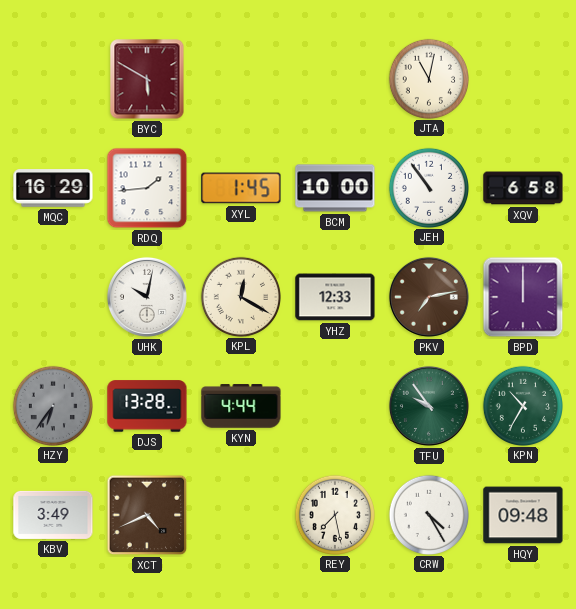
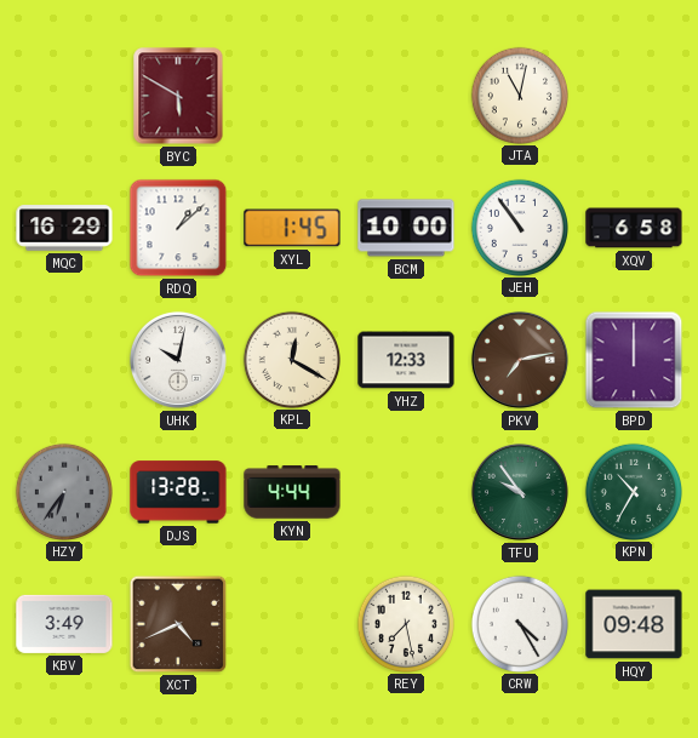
RDQ: 1:44 -> 1:08
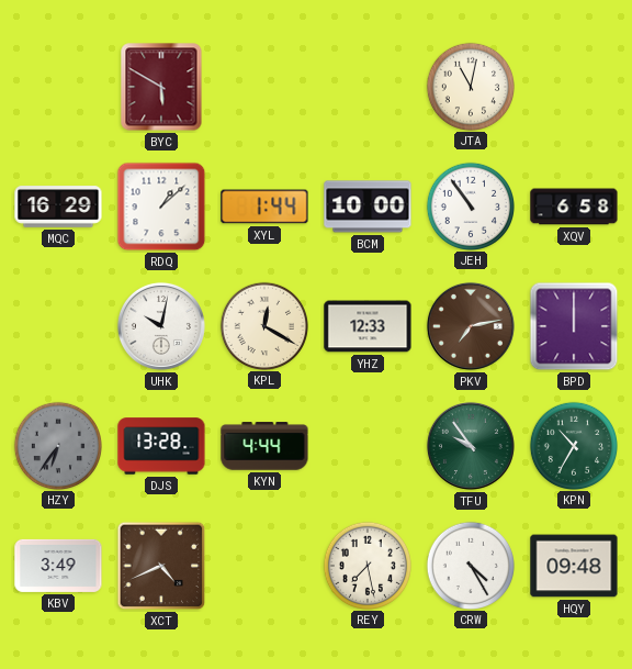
XYL: 1:45 -> 1:44
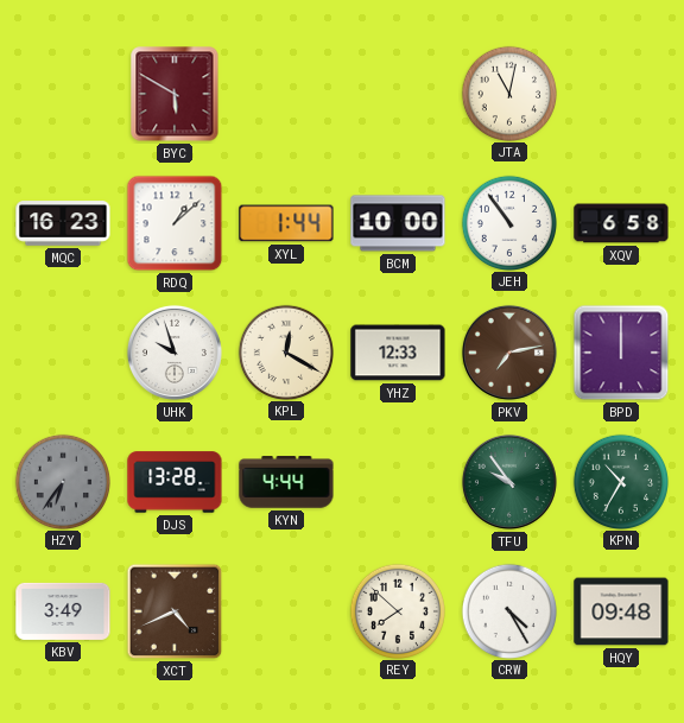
MQC: 16:29 -> 16:23
UHK: 10:02 -> 9:57
REY: 7:28 -> 7:52
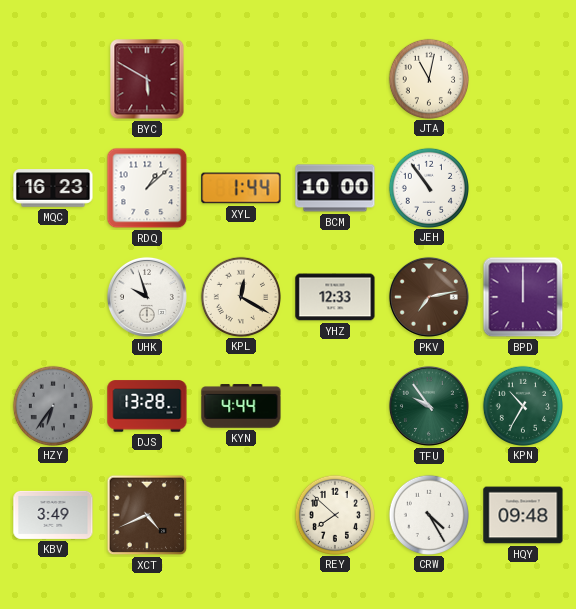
XQV: 6:58 -> none
